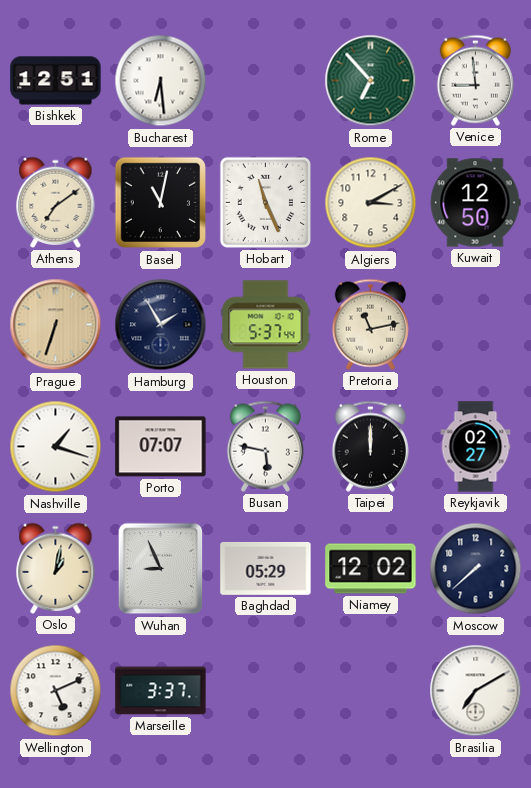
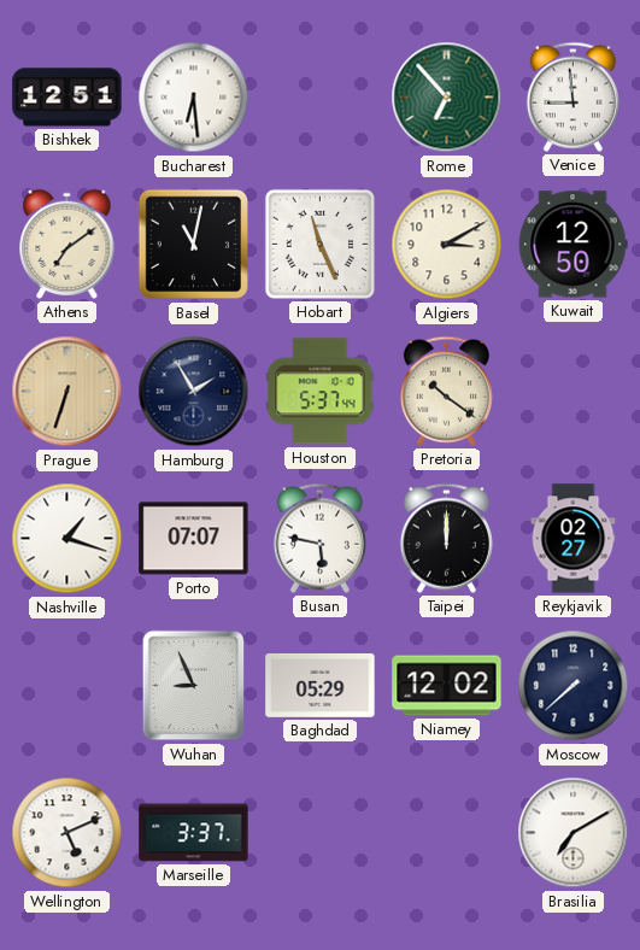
Pretoria: 11:13 -> 10:21
Oslo: 1:02 -> none
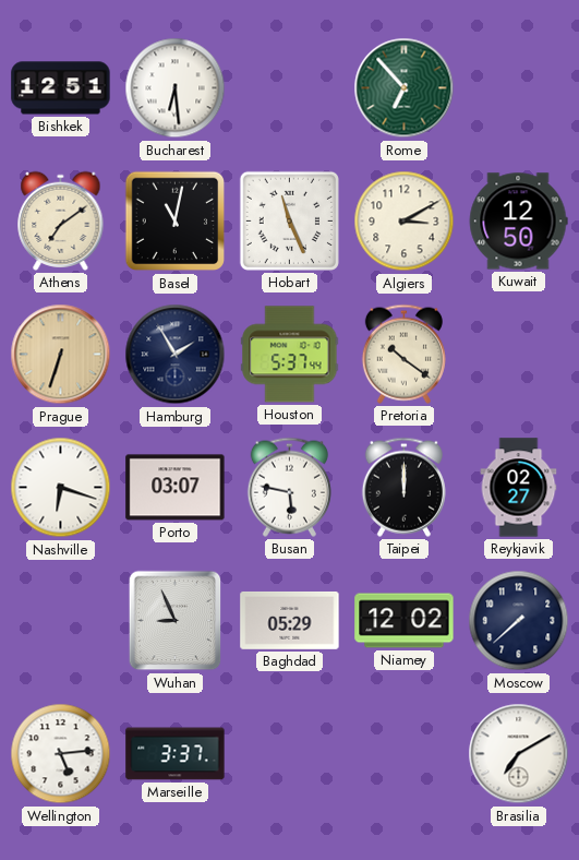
Venice: 8:59 -> none
Nashville: 1:18 -> 6:18
Porto: 07:07 -> 03:07
Wellington: 5:11 -> 5:14
